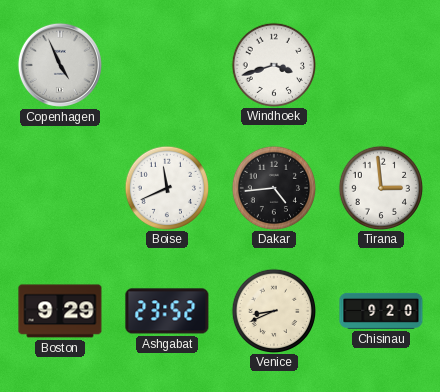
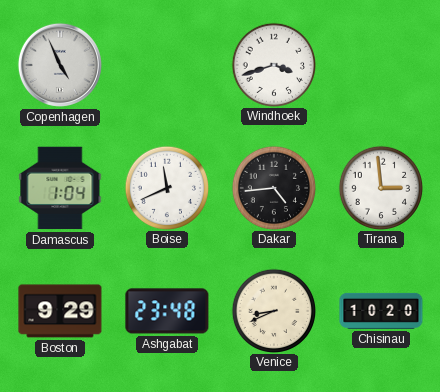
Damascus: none -> 1:04
Ashgabat: 23:52 -> 23:48
Chisinau: 9:20 -> 10:20
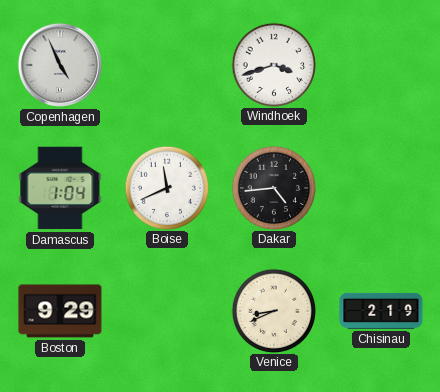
Tirana: 2:59 -> none
Ashgabat: 23:48 -> none
Chisinau: 10:20 -> 2:19
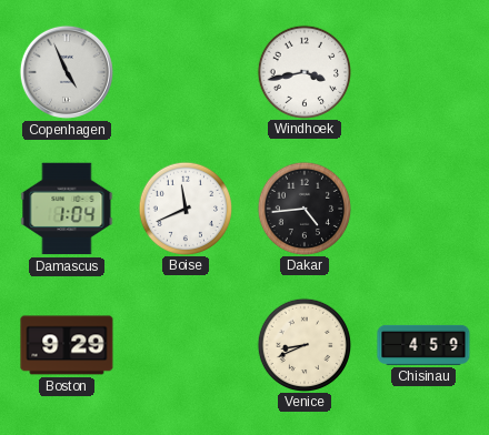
Windhoek: 3:42 -> 3:43
Chisinau: 2:19 -> 4:59
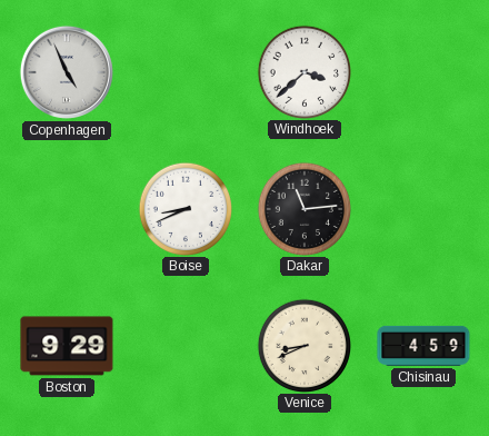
Windhoek: 3:43 -> 3:38
Damascus: 1:04 -> none
Boise: 11:41 -> 8:41
Dakar: 4:44 -> 11:14
